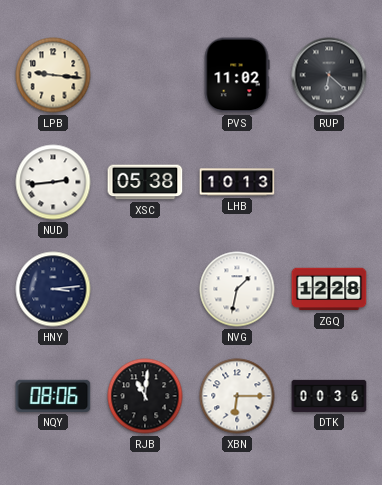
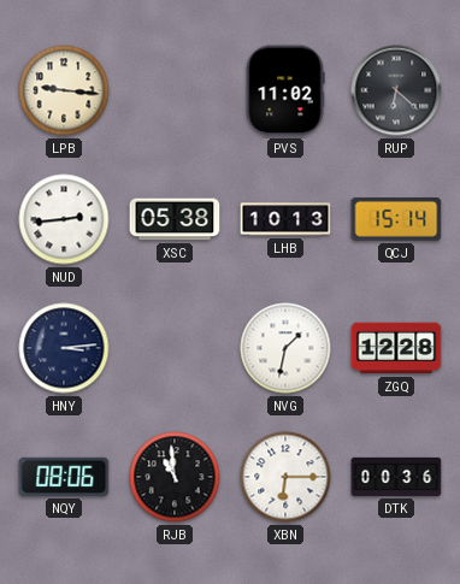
QCJ: none -> 15:14
RJB: 11:01 -> 10:59
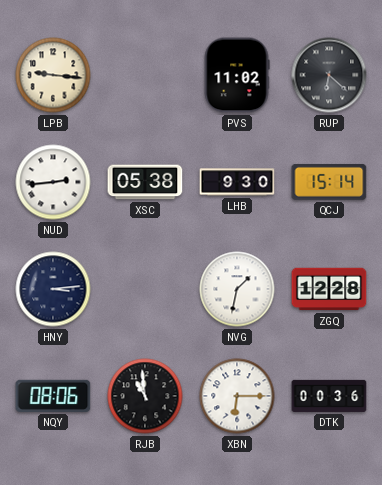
LHB: 10:13 -> 9:30
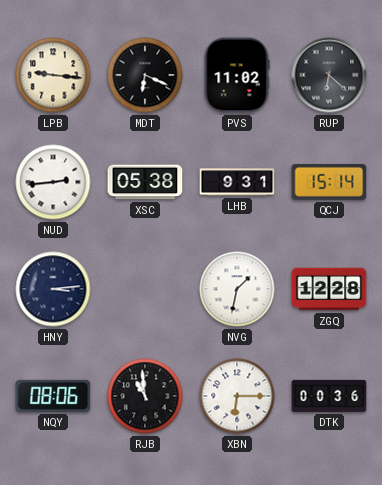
MDT: none -> 6:19
LHB: 9:30 -> 9:31
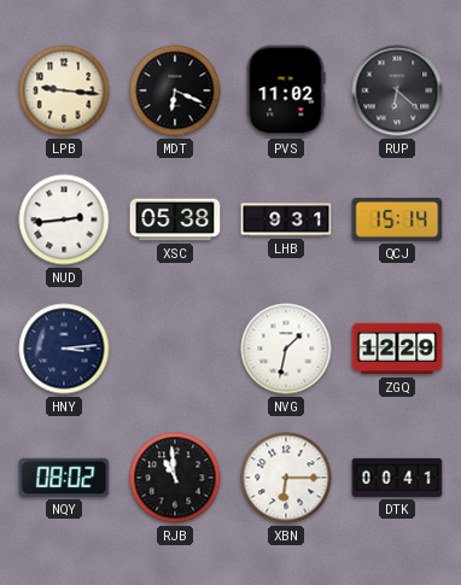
ZGQ: 12:28 -> 12:29
NQY: 08:06 -> 08:02
DTK: 00:36 -> 00:41
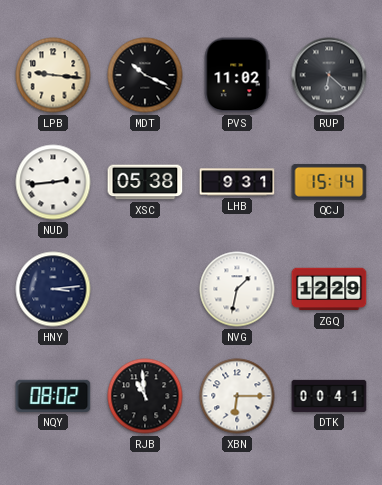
MDT: 6:19 -> 10:19
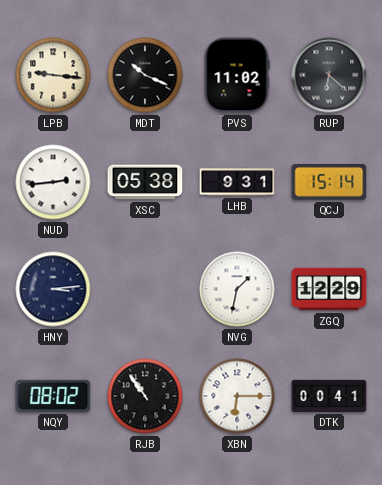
RJB: 10:59 -> 10:54
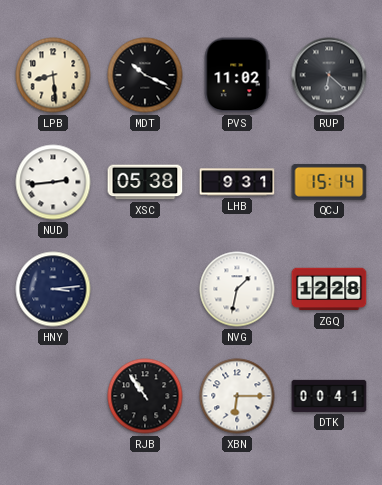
LPB: 9:16 -> 8:29
ZGQ: 12:29 -> 12:28
NQY: 08:02 -> none
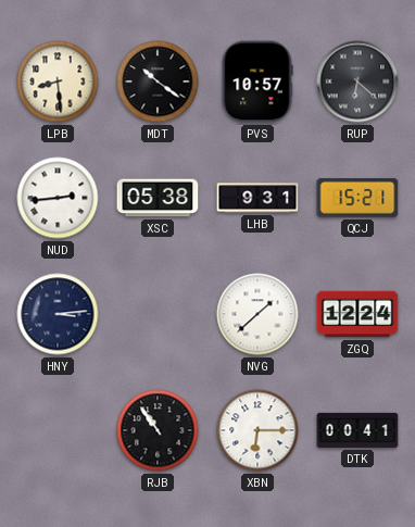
MDT: 10:19 -> 10:21
PVS: 11:02 -> 10:57
QCJ: 15:14 -> 15:21
NVG: 1:32 -> 1:38
ZGQ: 12:28 -> 12:24
